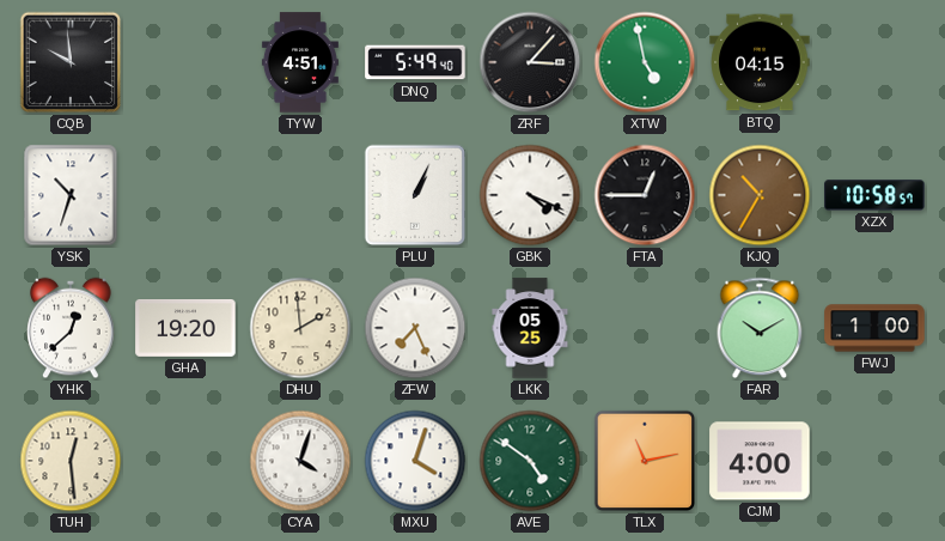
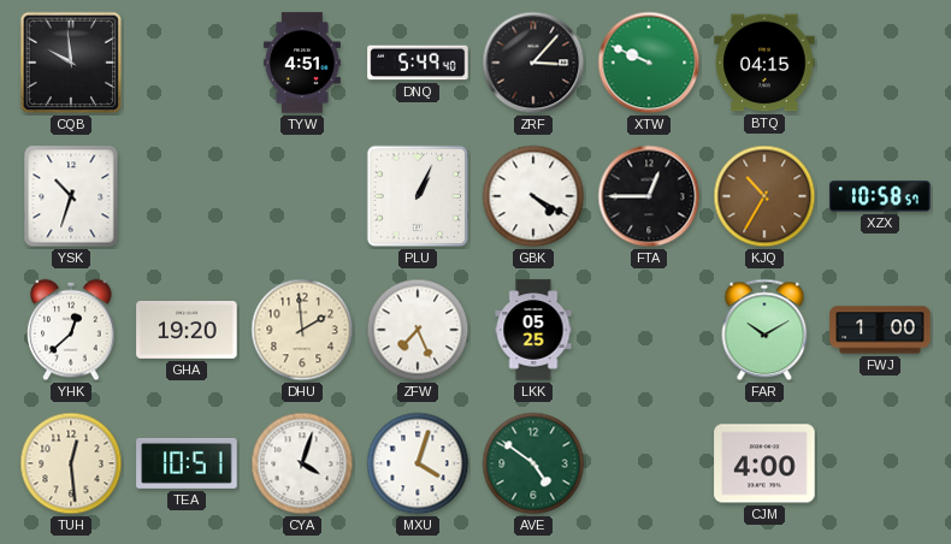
XTW: 4:58 -> 9:49
GBK: 4:19 -> 4:20
TEA: none -> 10:51
TLX: 11:13 -> none
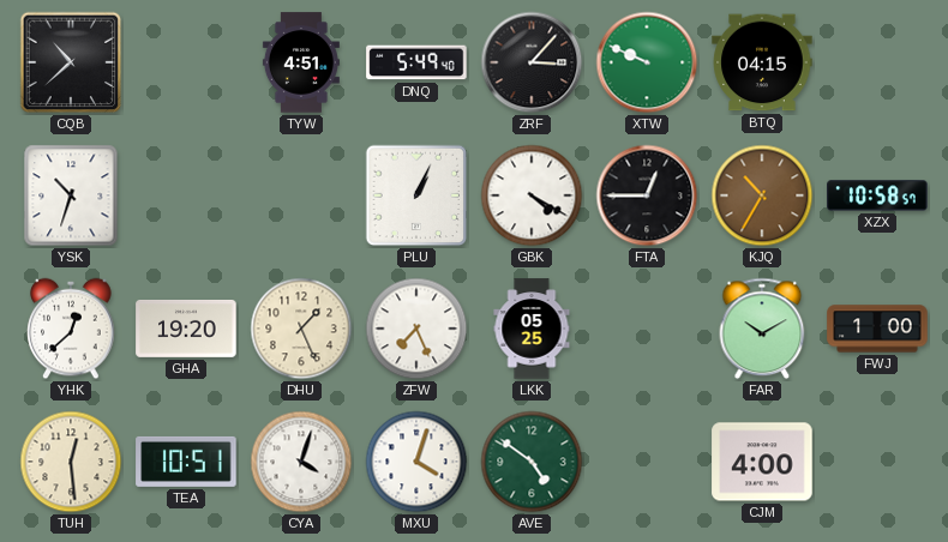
CQB: 9:59 -> 10:38
DHU: 1:59 -> 1:26
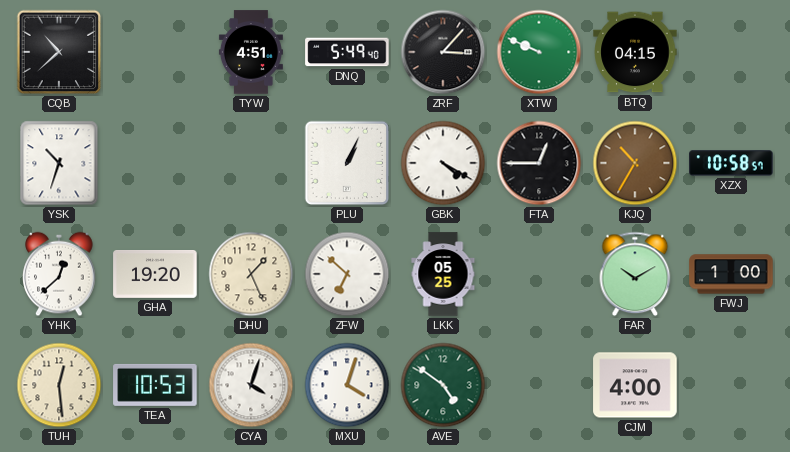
ZFW: 7:26 -> 6:52
TEA: 10:51 -> 10:53
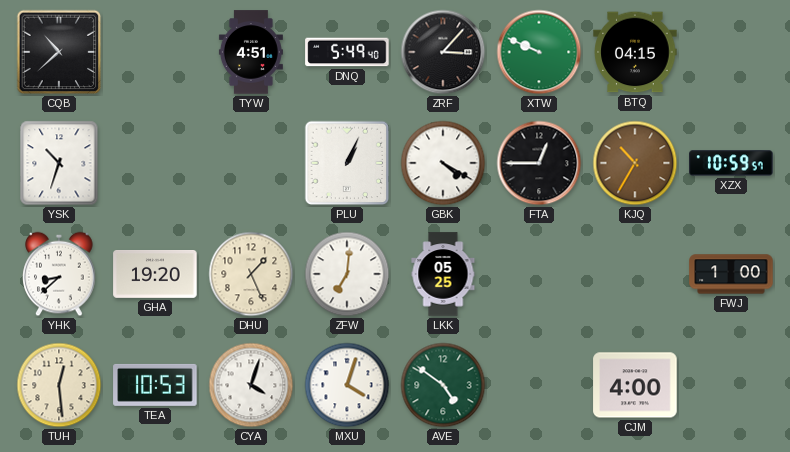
XZX: 10:58 -> 10:59
YHK: 12:38 -> 8:38
ZFW: 6:52 -> 7:01
FAR: 10:10 -> none
